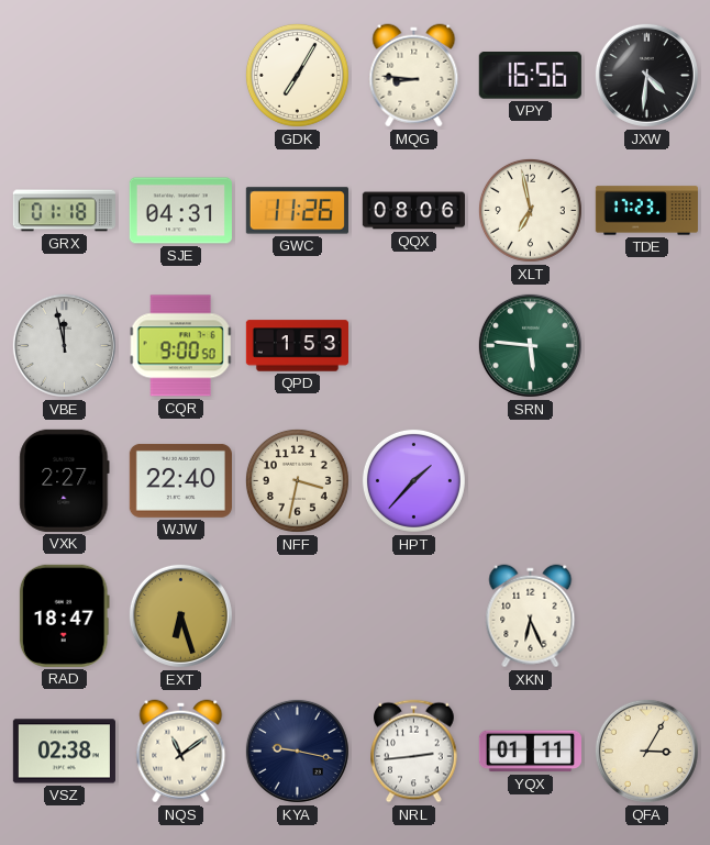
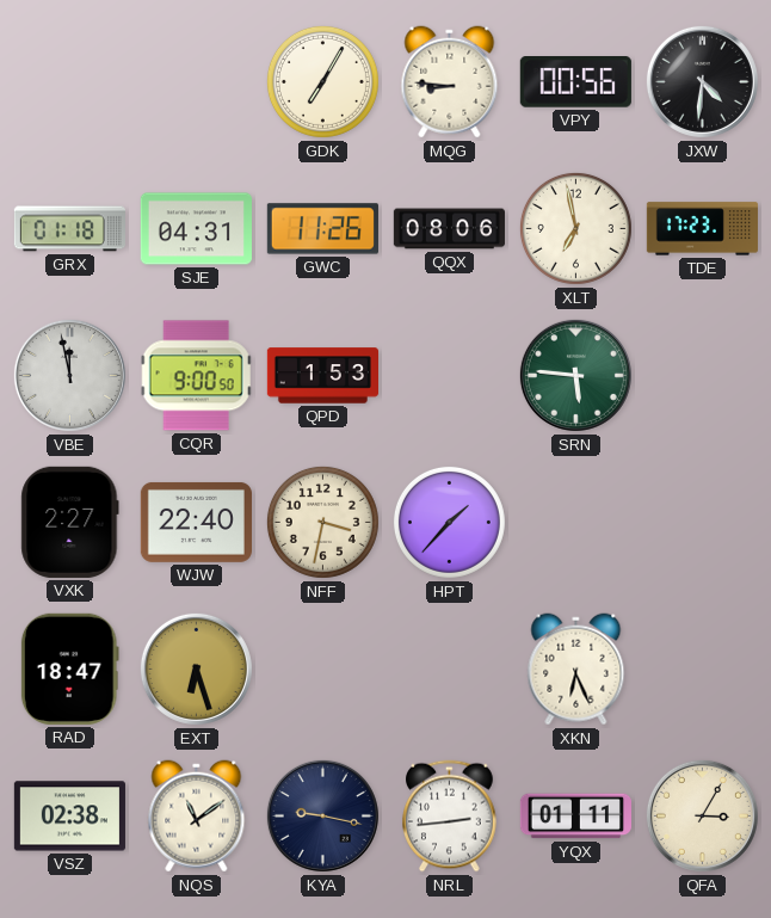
VPY: 16:56 -> 00:56
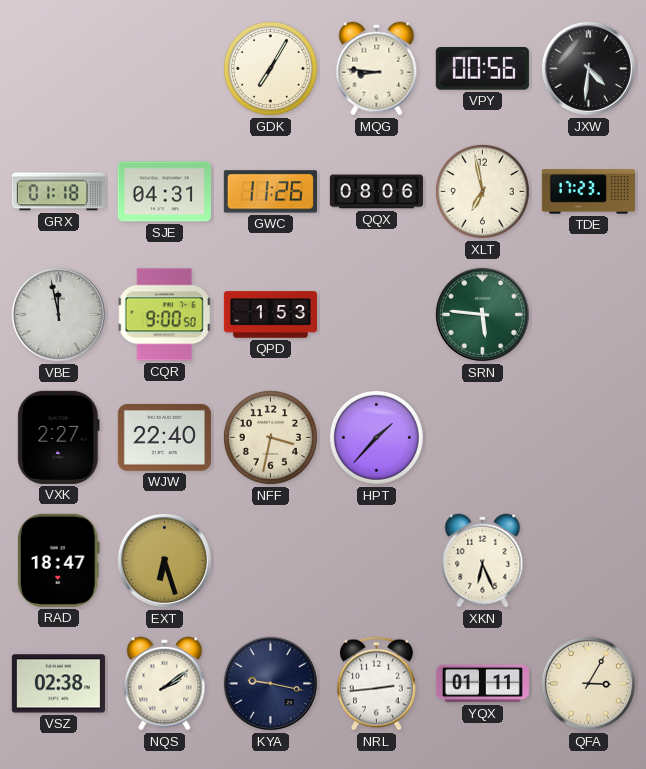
NQS: 11:09 -> 2:09
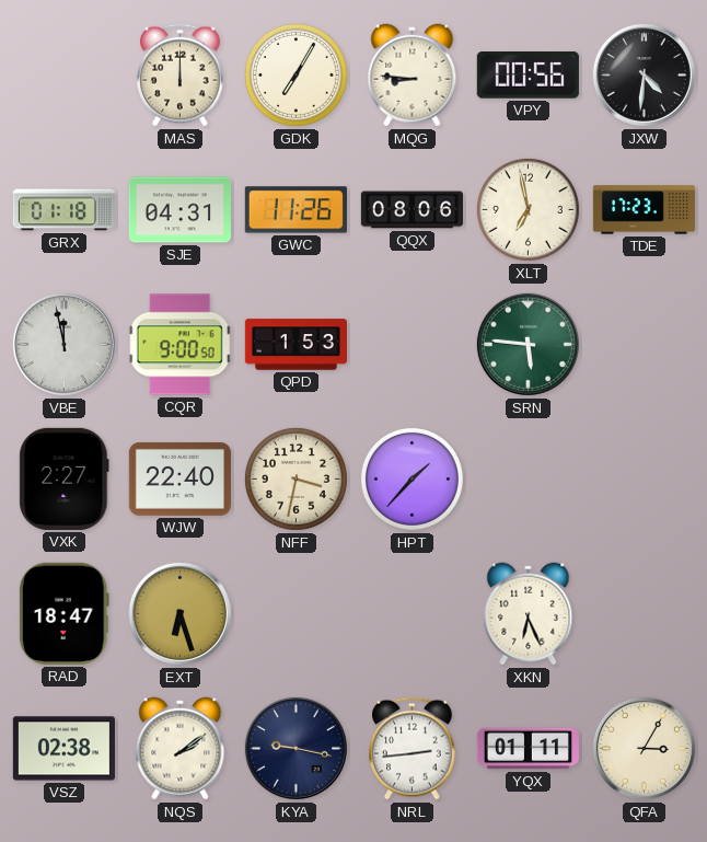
MAS: none -> 12:00
